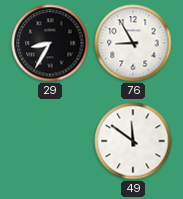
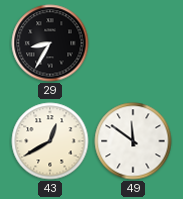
76: 8:55 -> none
43: none -> 12:40
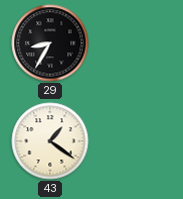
43: 12:40 -> 1:21
49: 11:51 -> none
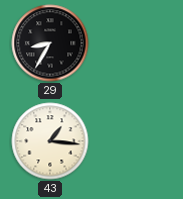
43: 1:21 -> 1:16
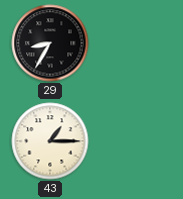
43: 1:16 -> 1:15
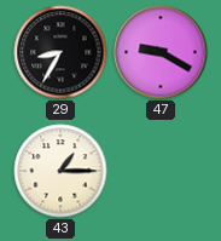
47: none -> 9:20
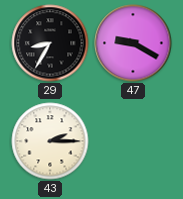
43: 1:15 -> 2:15
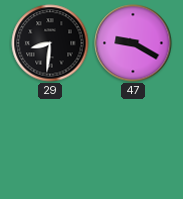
29: 8:35 -> 8:31
43: 2:15 -> none
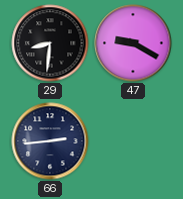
66: none -> 2:44
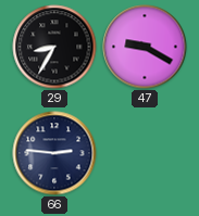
29: 8:31 -> 8:35
66: 2:44 -> 2:46
